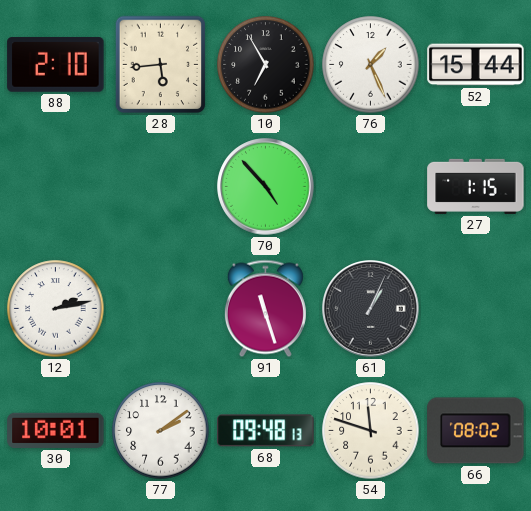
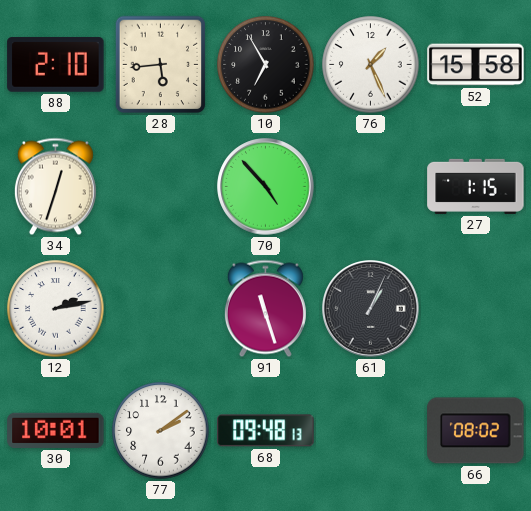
52: 15:44 -> 15:58
34: none -> 12:33
54: 11:48 -> none
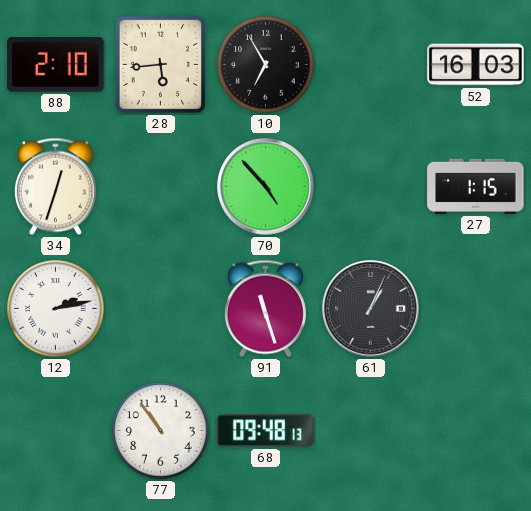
76: 1:26 -> none
52: 15:58 -> 16:03
30: 10:01 -> none
77: 2:09 -> 10:54
66: 08:02 -> none
